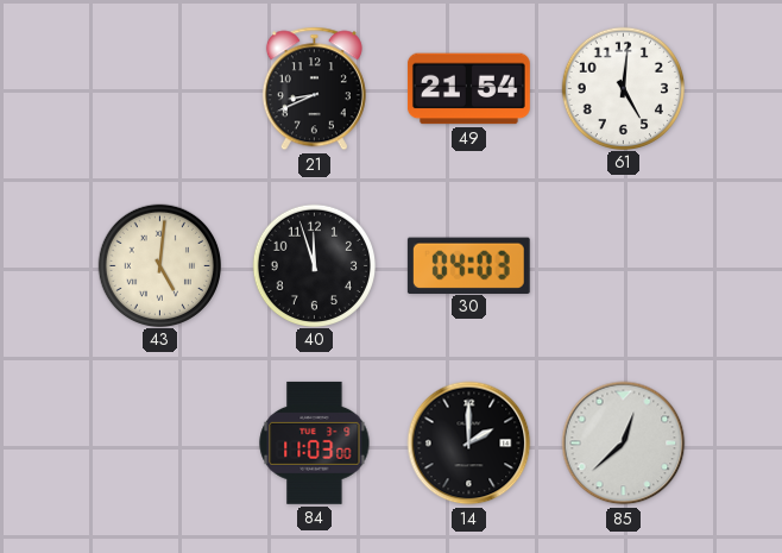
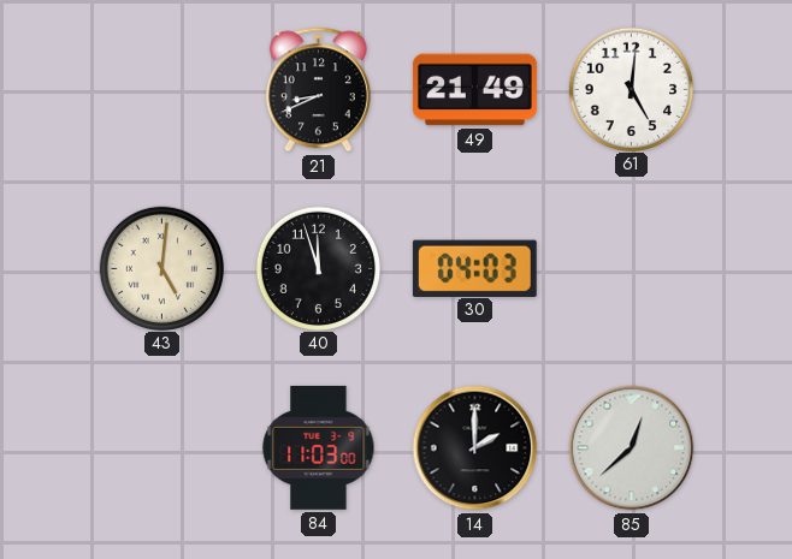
49: 21:54 -> 21:49
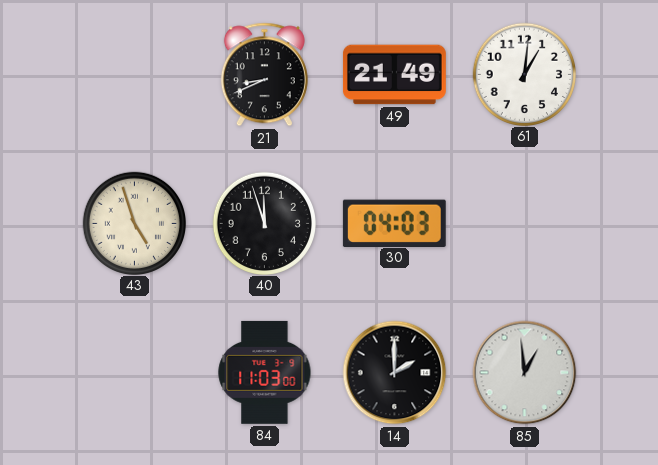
61: 5:01 -> 1:01
43: 5:01 -> 4:57
85: 12:38 -> 12:59
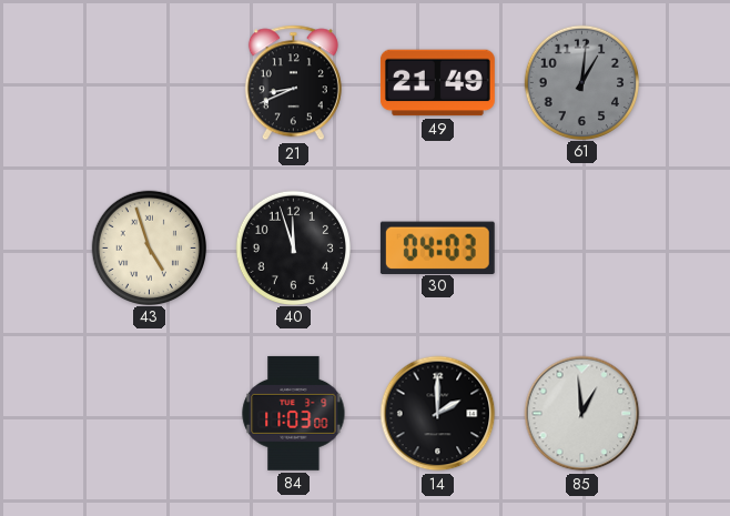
61 dial: white -> grey
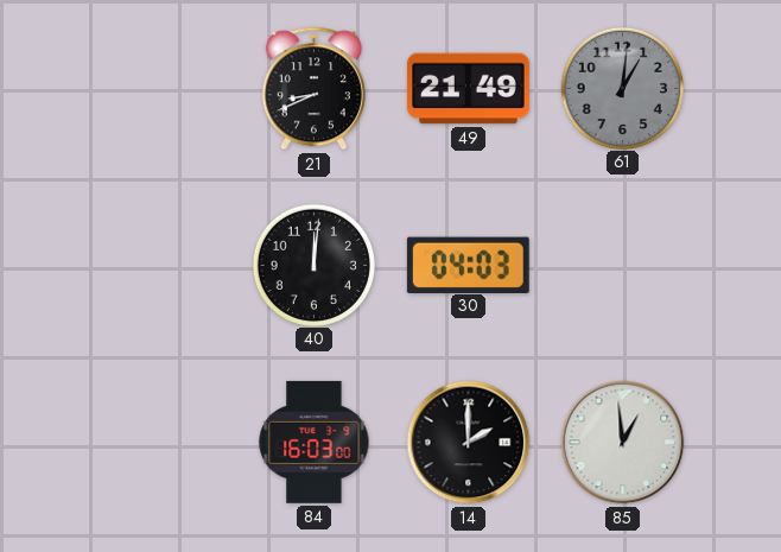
43: 4:57 -> none
40: 11:57 -> 12:01
84: 11:03 -> 16:03
